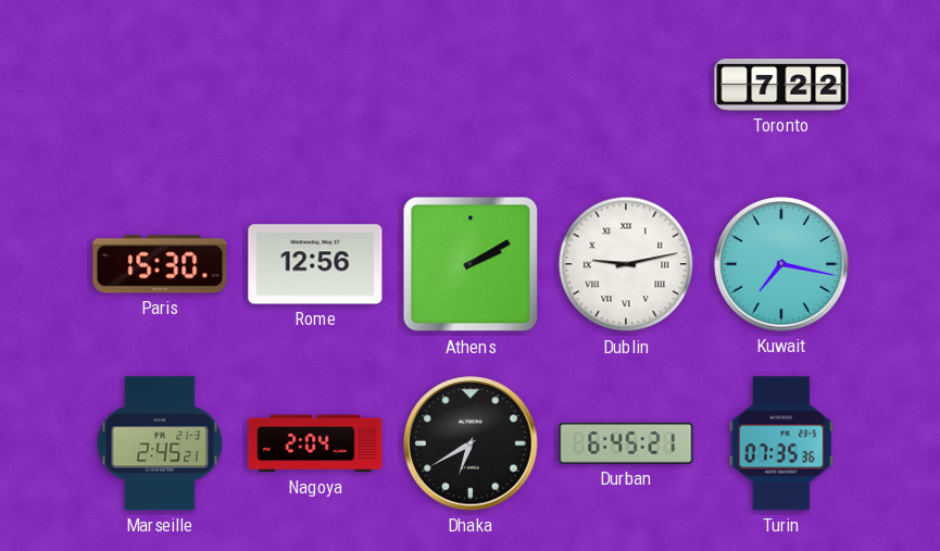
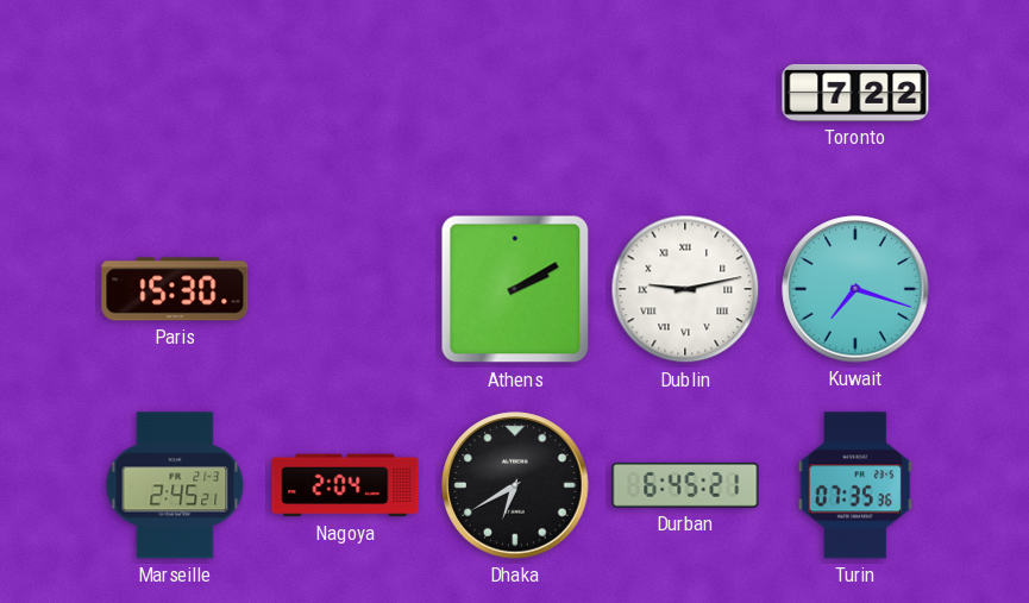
Rome: 12:56 -> none
Kuwait: 7:17 -> 7:18
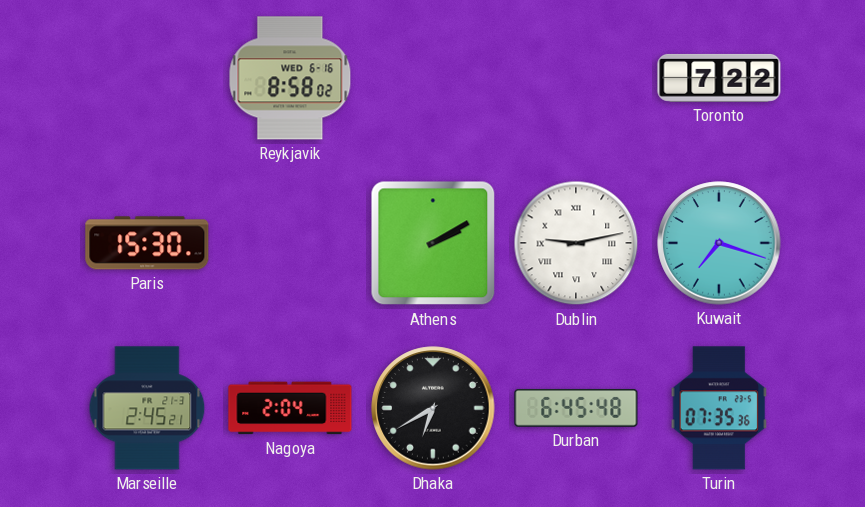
Reykjavik: none -> 8:58
Durban: 6:45:21 -> 6:45:48
